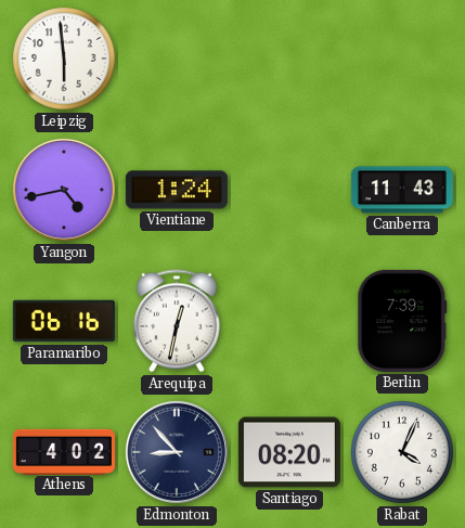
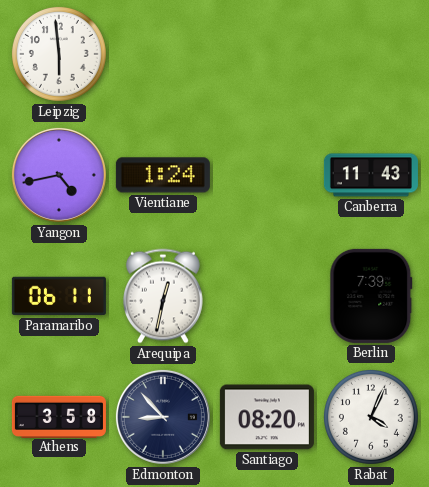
Paramaribo: 06:16 -> 06:11
Athens: 4:02 -> 3:58
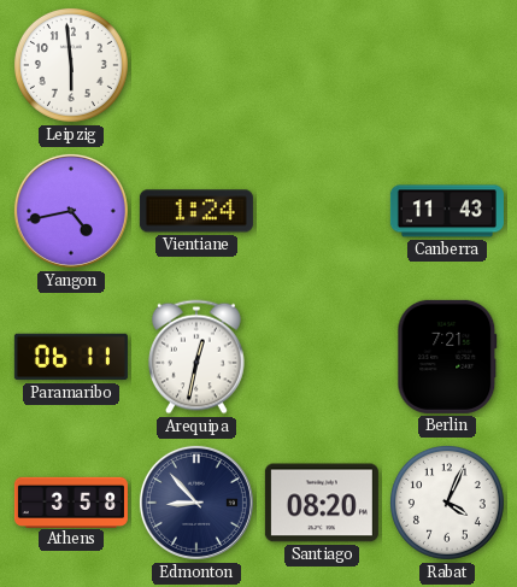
Berlin: 7:39 -> 7:21
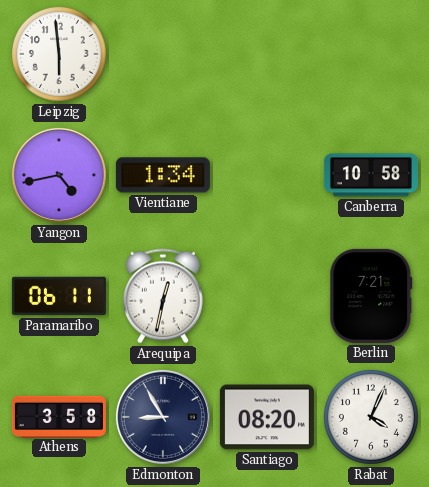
Vientiane: 1:24 -> 1:34
Canberra: 11:43 -> 10:58
Edmonton: 8:53 -> 8:55
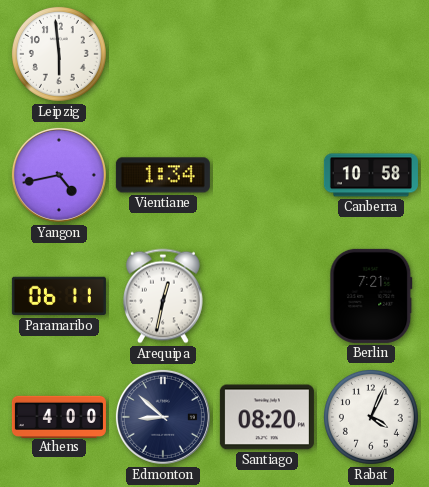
Athens: 3:58 -> 4:00
Edmonton: 8:55 -> 8:52
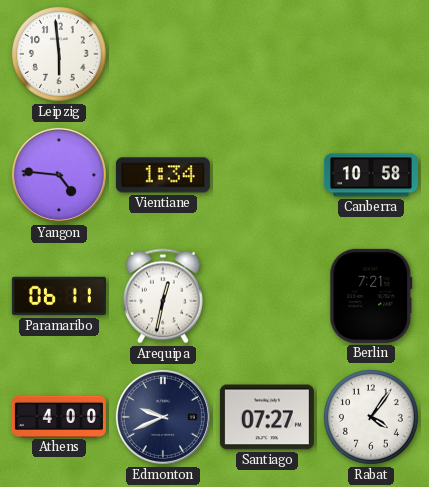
Yangon: 4:43 -> 4:46
Edmonton: 8:52 -> 9:41
Santiago: 08:20 -> 07:27
Rabat: 4:04 -> 4:06
